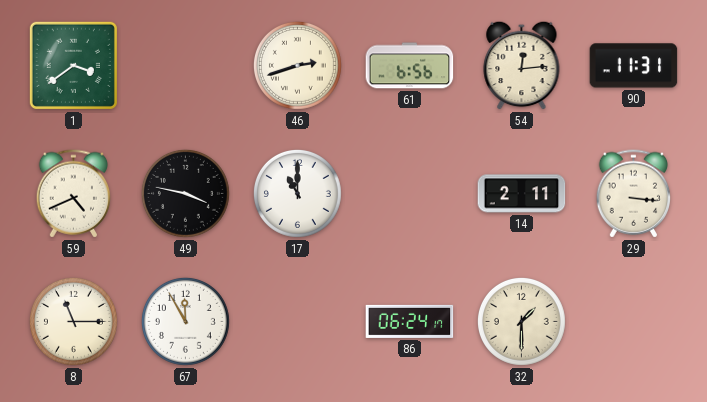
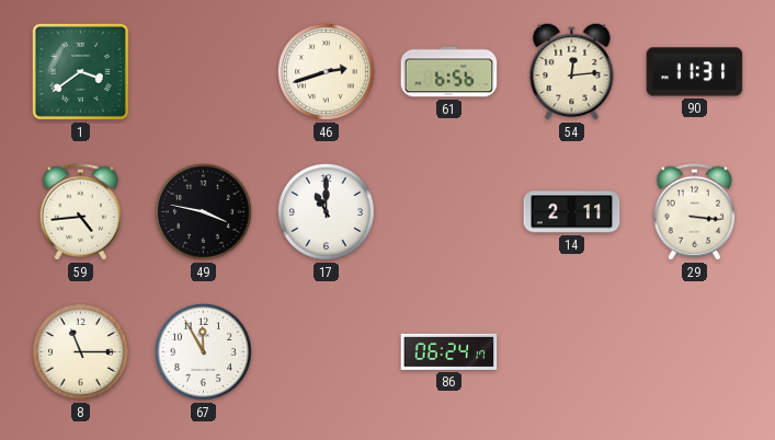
59: 4:41 -> 4:44
32: 1:30 -> none
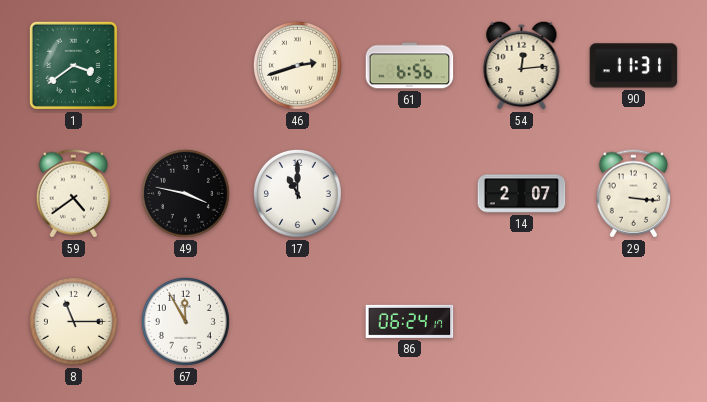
59: 4:44 -> 4:39
14: 2:11 -> 2:07
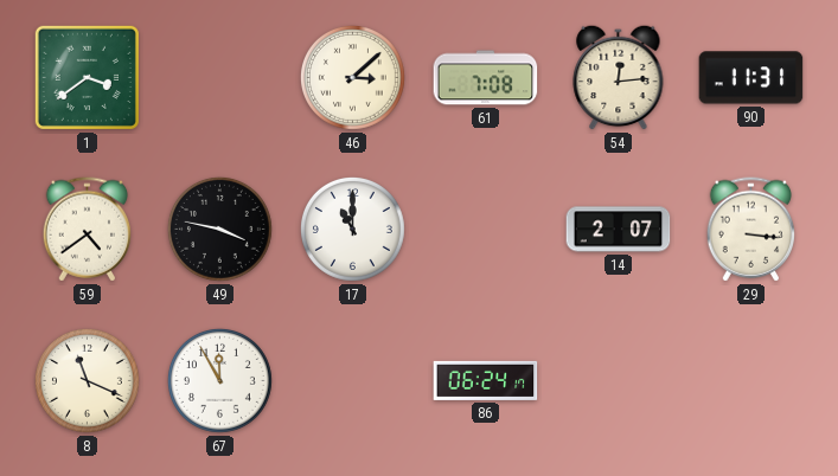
46: 2:42 -> 3:08
61: 6:56 -> 7:08
8: 11:15 -> 11:19
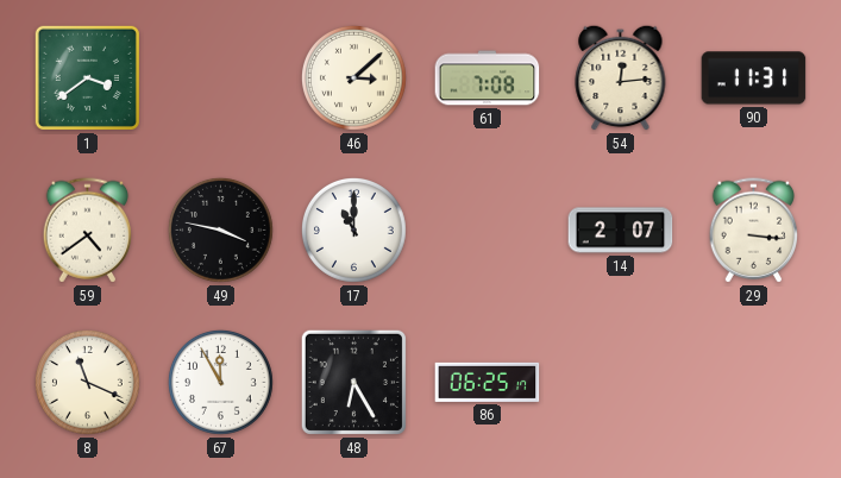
48: none -> 6:25
86: 06:24 -> 06:25
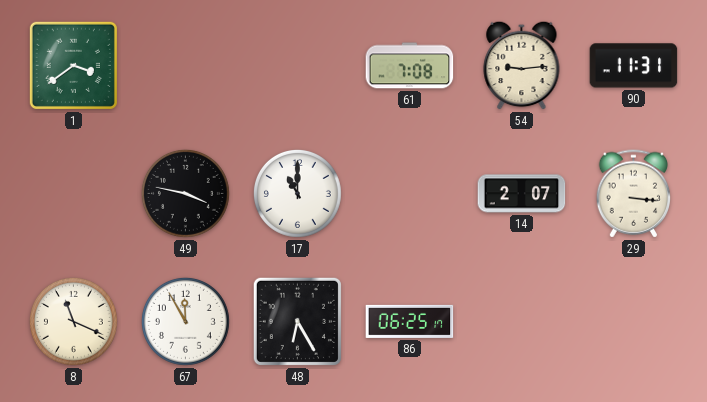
46: 3:08 -> none
54: 12:14 -> 9:14
59: 4:39 -> none
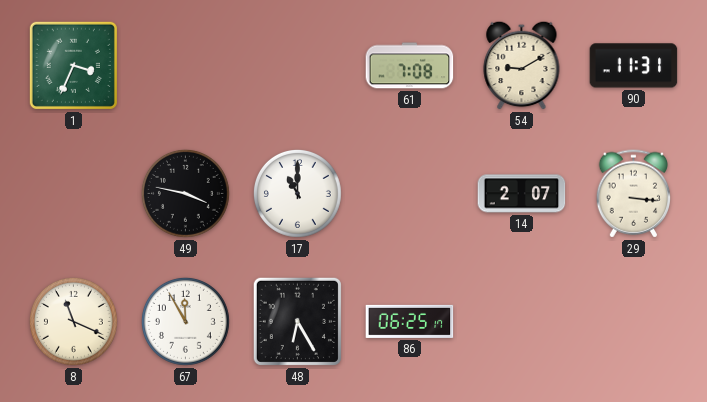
1: 3:39 -> 3:34
54: 9:14 -> 9:10
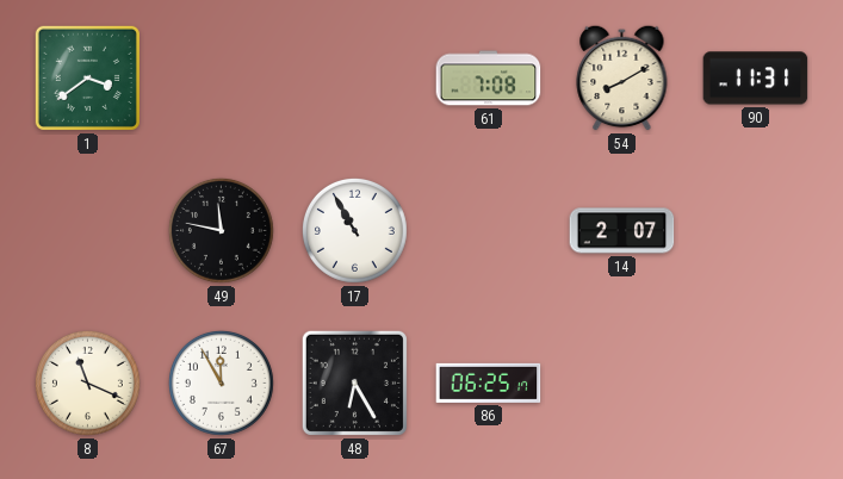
1: 3:34 -> 3:39
54: 9:10 -> 8:10
49: 3:47 -> 11:47
17: 11:00 -> 10:55
29: 3:16 -> none
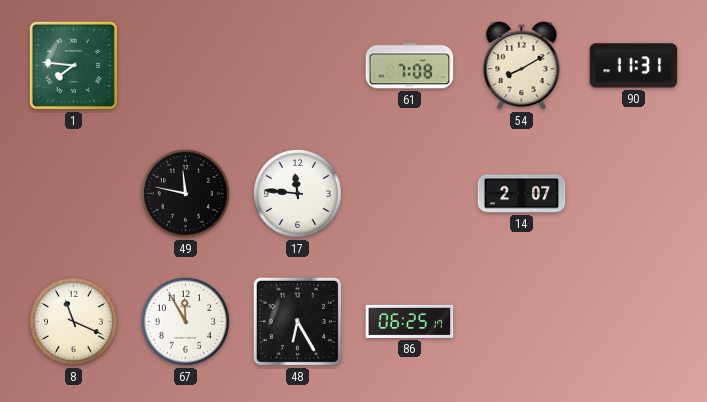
1: 3:39 -> 7:46
17: 10:55 -> 11:46
